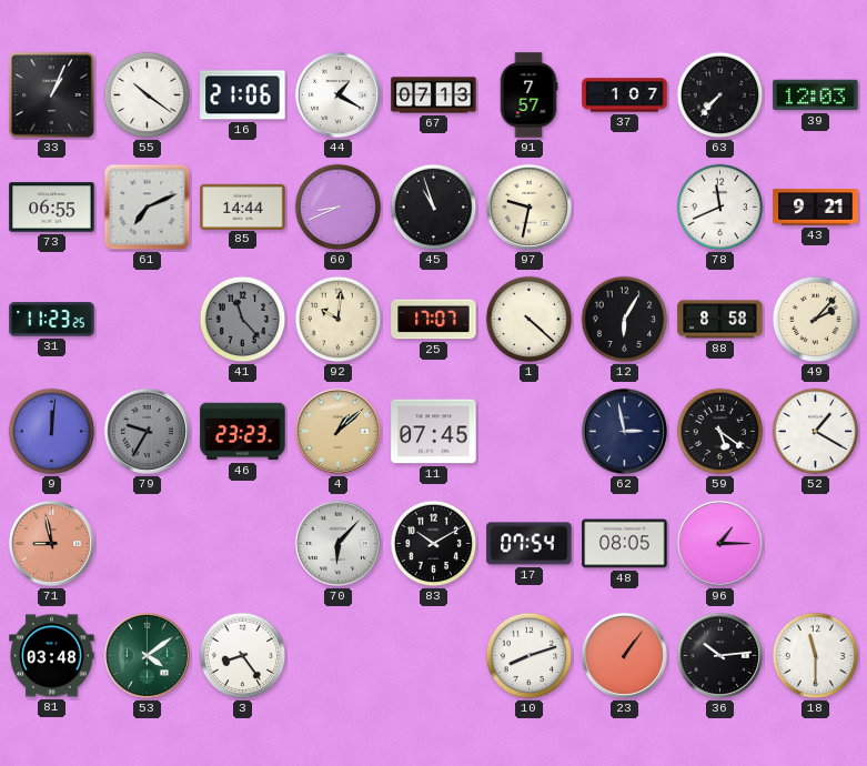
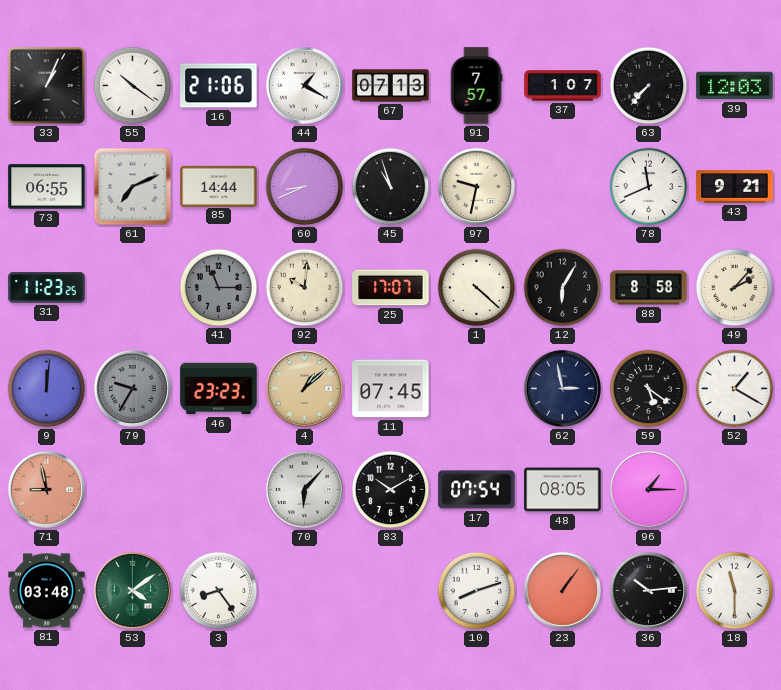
41: 11:23 -> 11:15
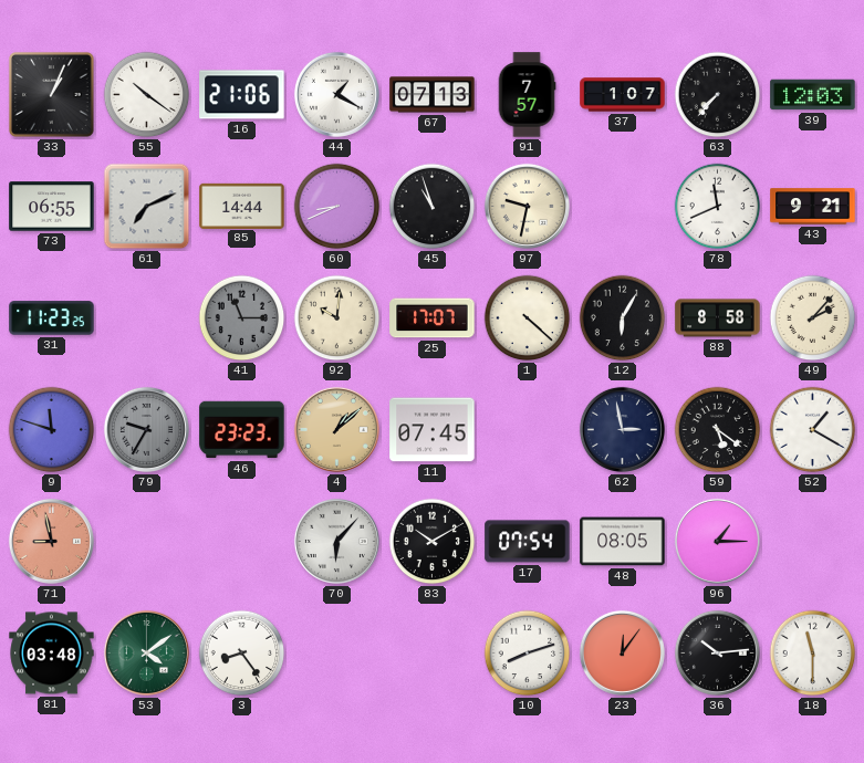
9: 12:01 -> 11:48
23: 1:06 -> 12:06
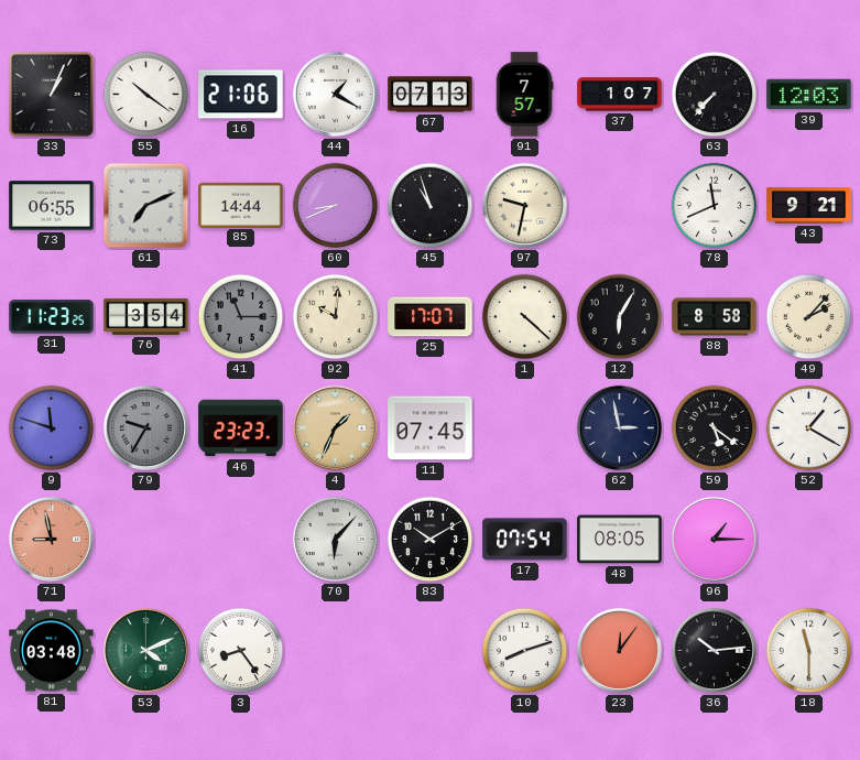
76: none -> 3:54
4: 1:08 -> 1:34
53: 4:09 -> 4:11
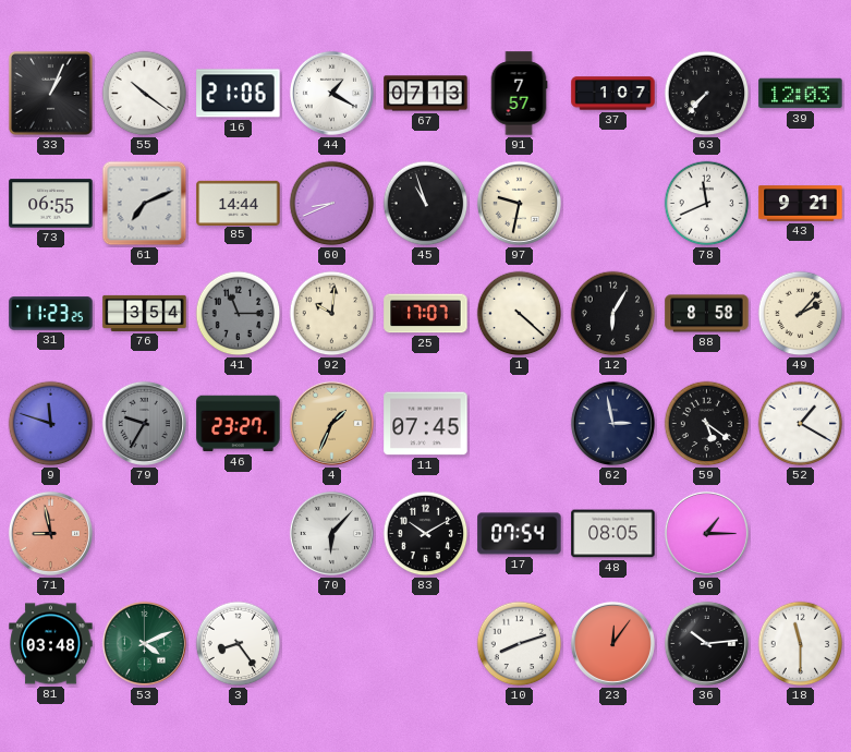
46: 23:23 -> 23:27
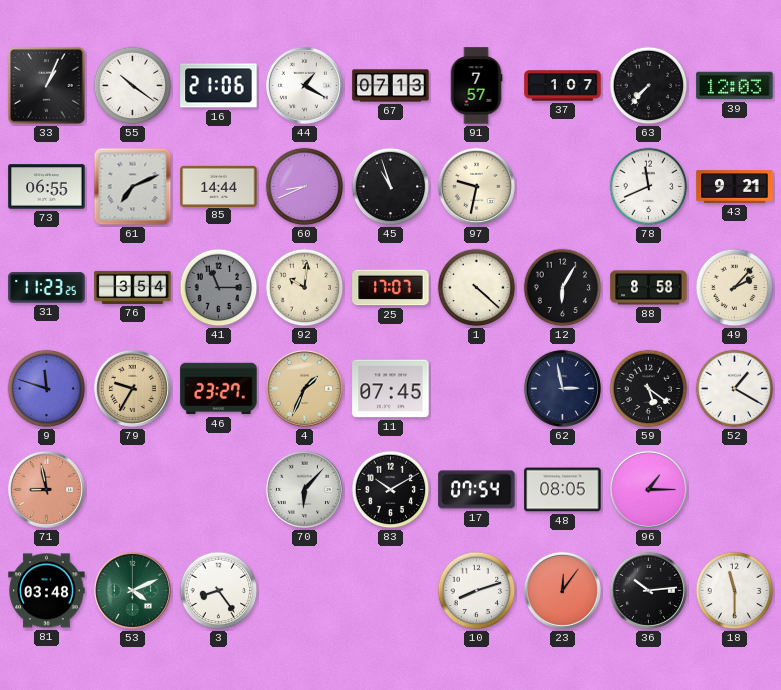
79 dial: grey -> champagne
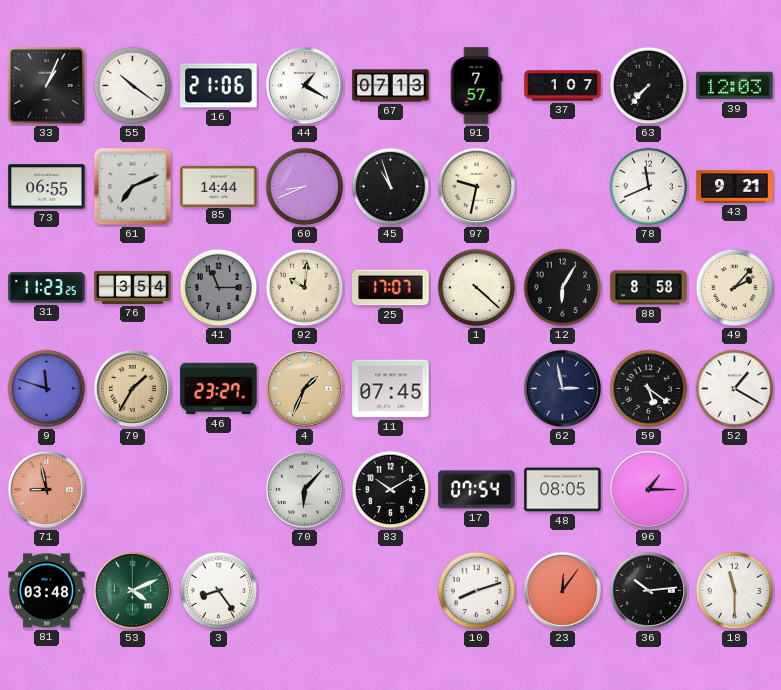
79: 9:35 -> 1:35
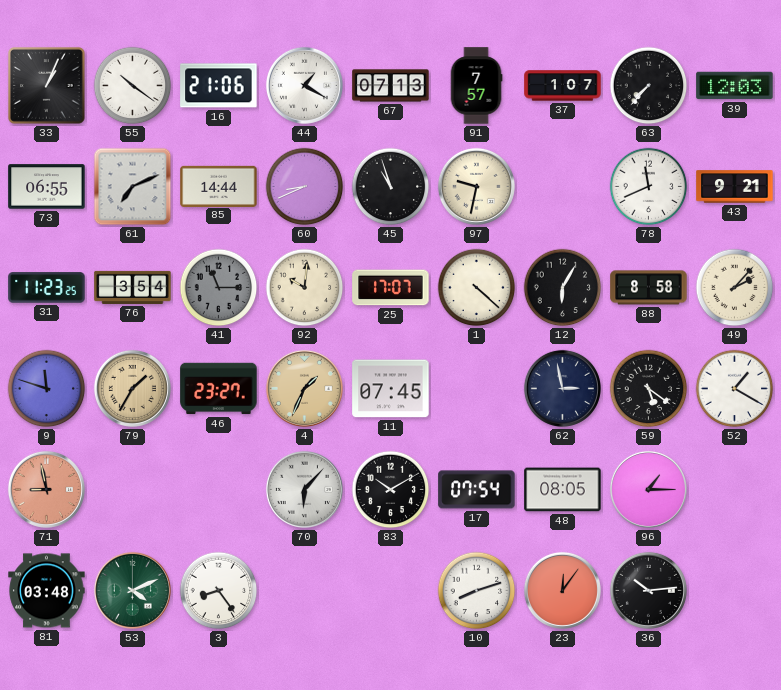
18: 11:30 -> none
